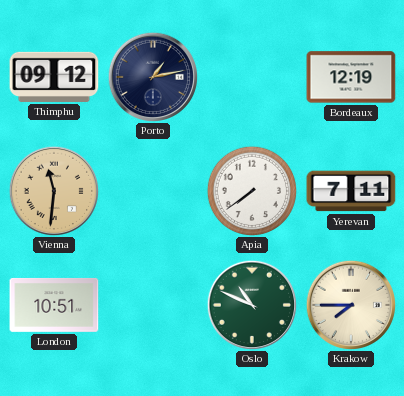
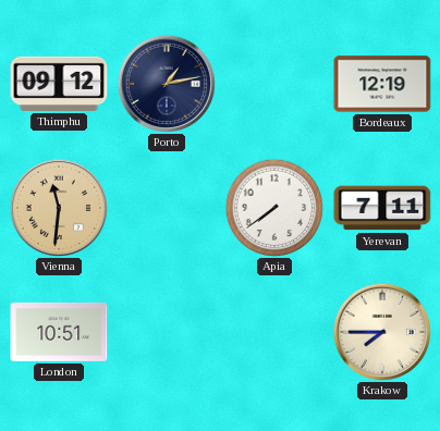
Oslo: 10:49 -> none
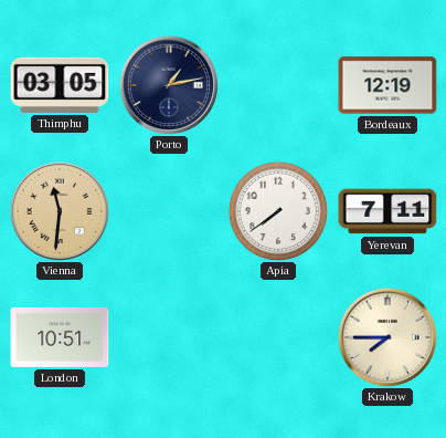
Thimphu: 09:12 -> 03:05
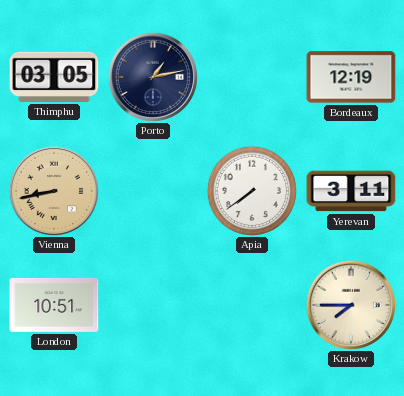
Vienna: 11:31 -> 8:43
Yerevan: 7:11 -> 3:11
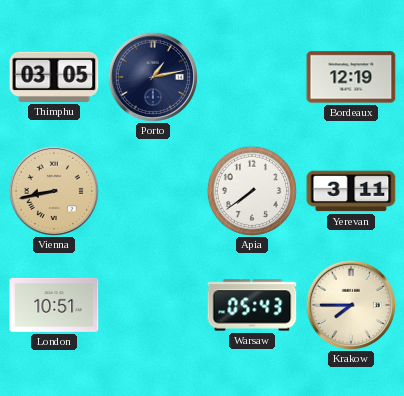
Warsaw: none -> 05:43
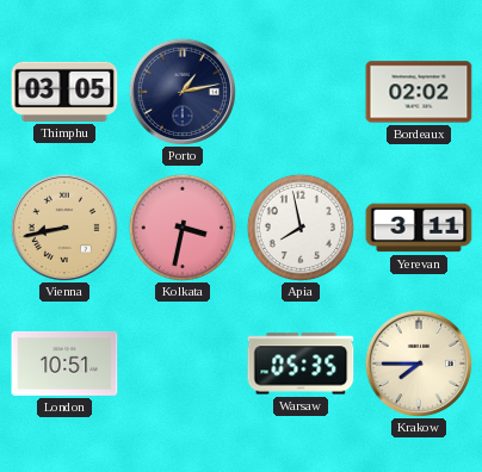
Bordeaux: 12:19 -> 02:02
Kolkata: none -> 3:32
Apia: 7:39 -> 7:58
Warsaw: 05:43 -> 05:35
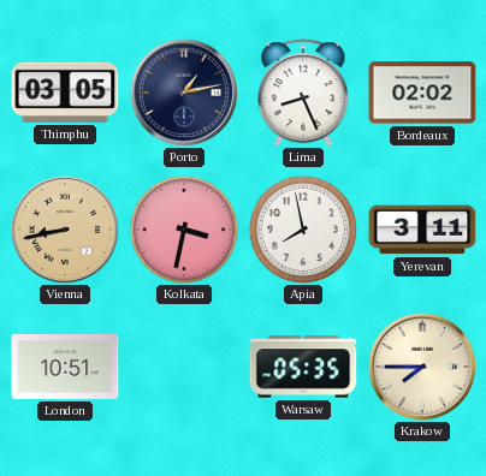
Lima: none -> 8:26
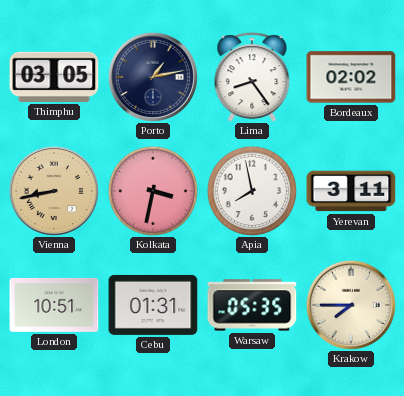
Lima: 8:26 -> 8:24
Cebu: none -> 01:31
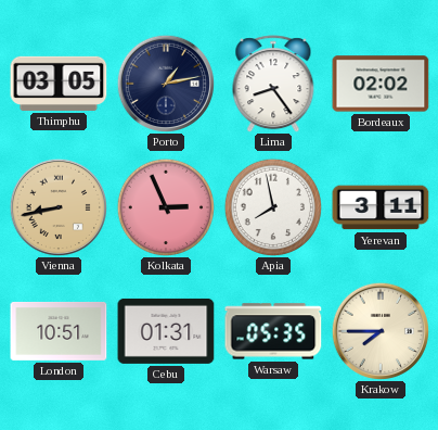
Kolkata: 3:32 -> 2:56
